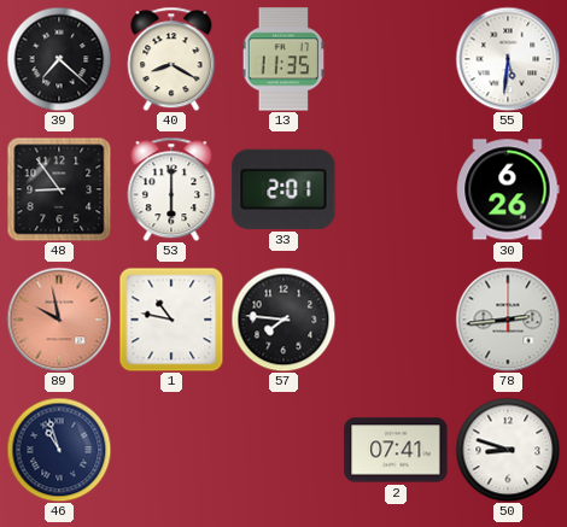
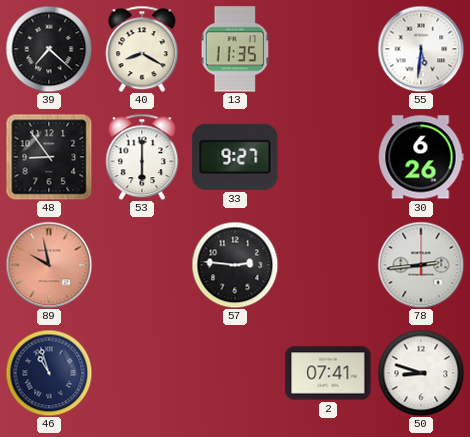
33: 2:01 -> 9:27
1: 10:47 -> none
57: 7:46 -> 2:46
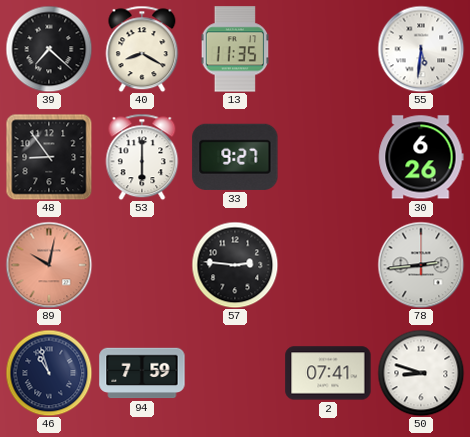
89: 9:58 -> 10:02
94: none -> 7:59
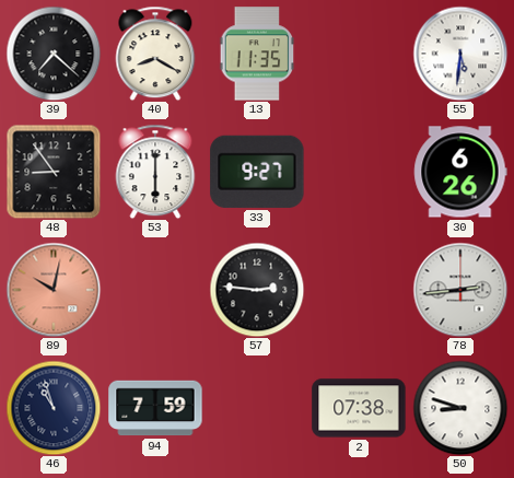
2: 07:41 -> 07:38
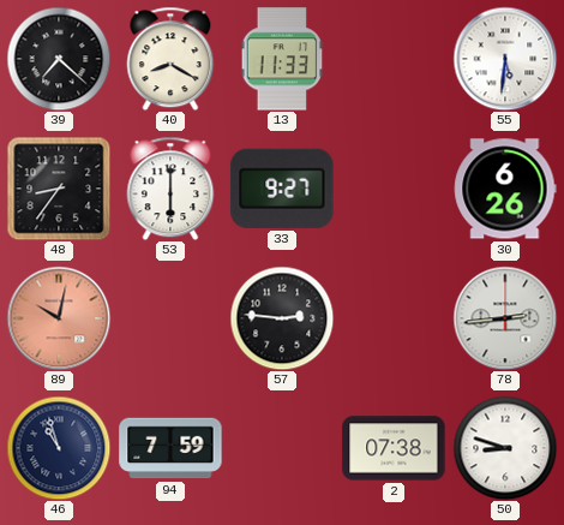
13: 11:35 -> 11:33
48: 8:54 -> 8:36
